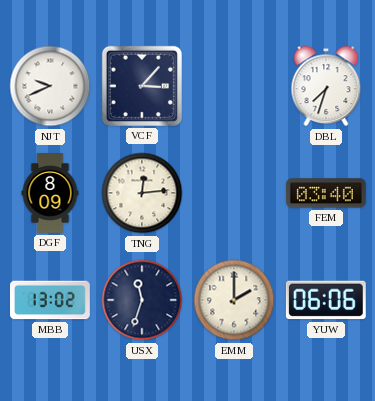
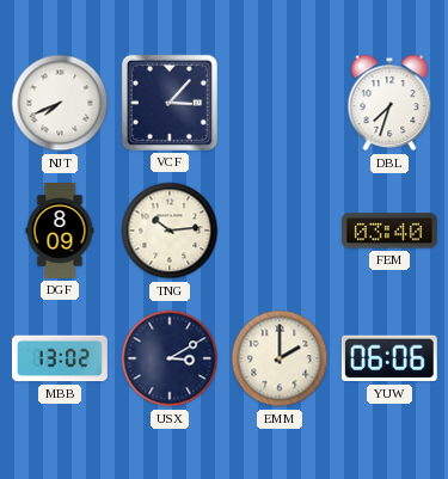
NJT: 9:41 -> 7:41
TNG: 12:14 -> 10:14
USX: 11:33 -> 3:10
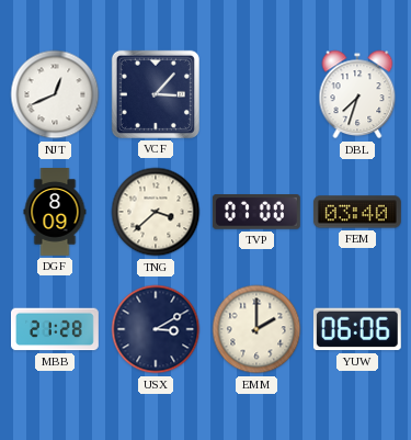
NJT: 7:41 -> 12:41
TNG: 10:14 -> 3:38
TVP: none -> 07:00
MBB: 13:02 -> 21:28
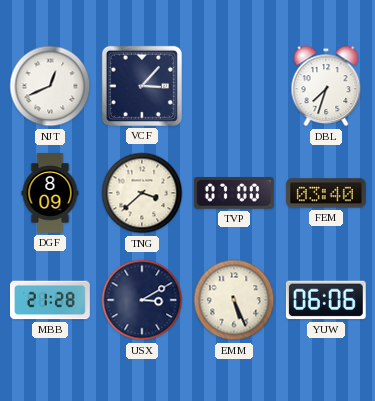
EMM: 2:00 -> 5:26
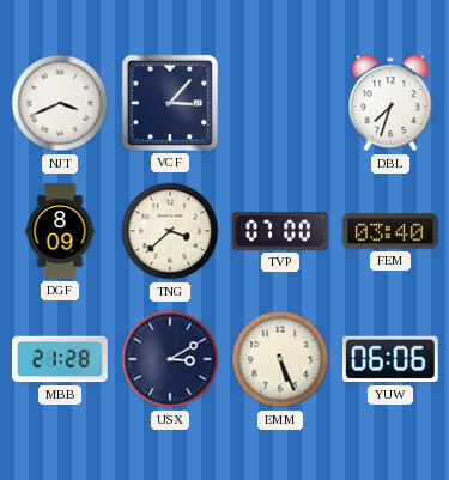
NJT: 12:41 -> 3:41
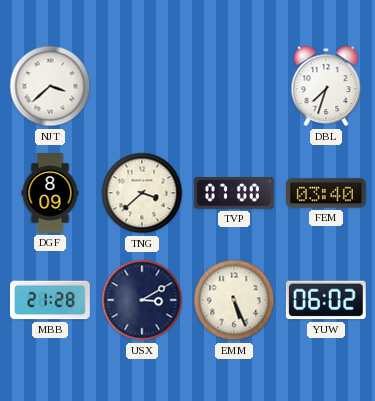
NJT: 3:41 -> 3:38
VCF: 3:07 -> none
YUW: 06:06 -> 06:02
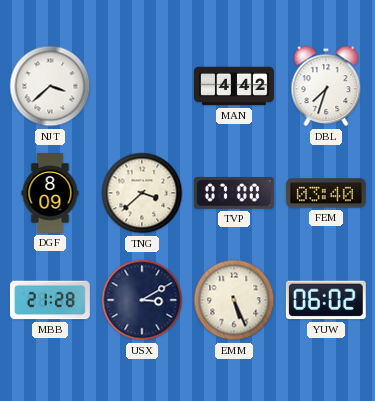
MAN: none -> 4:42
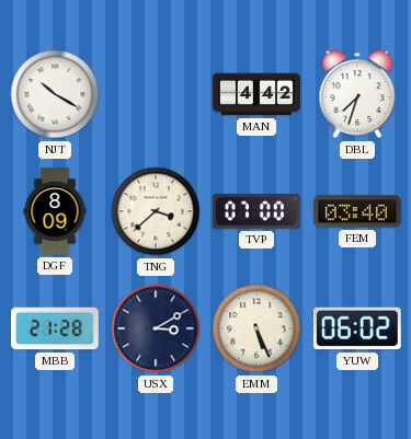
NJT: 3:38 -> 10:20
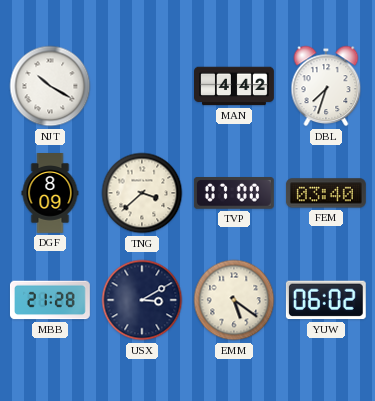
EMM: 5:26 -> 5:21
